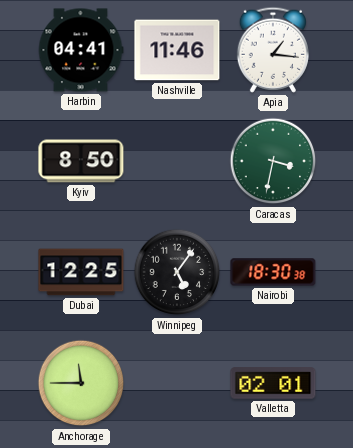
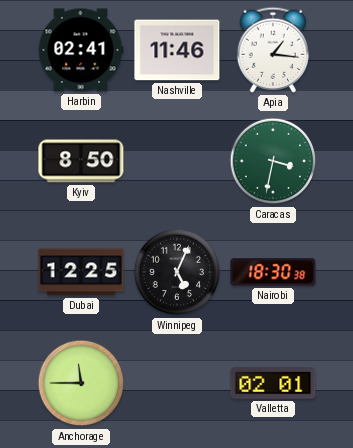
Harbin: 04:41 -> 02:41
Winnipeg: 5:06 -> 5:04
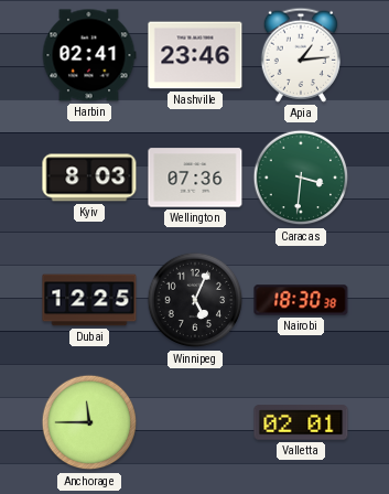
Nashville: 11:46 -> 23:46
Apia: 1:16 -> 1:14
Kyiv: 8:50 -> 8:03
Wellington: none -> 07:36
Caracas: 3:32 -> 3:31
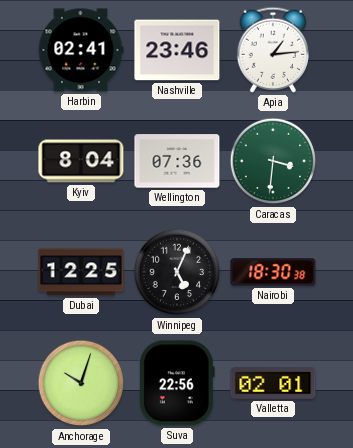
Kyiv: 8:03 -> 8:04
Anchorage: 11:45 -> 10:03
Suva: none -> 22:56
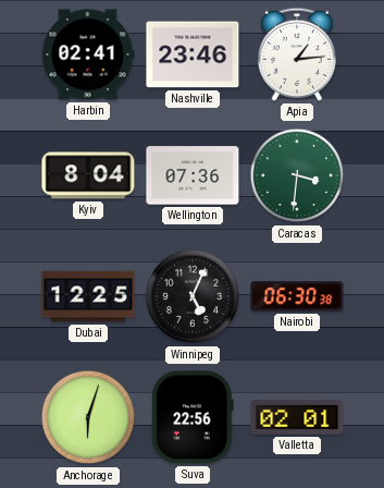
Nairobi: 18:30 -> 06:30
Anchorage: 10:03 -> 6:03
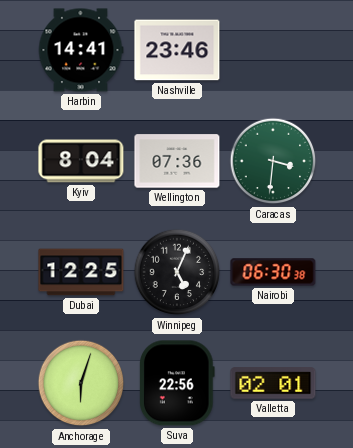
Harbin: 02:41 -> 14:41
Apia: 1:14 -> none
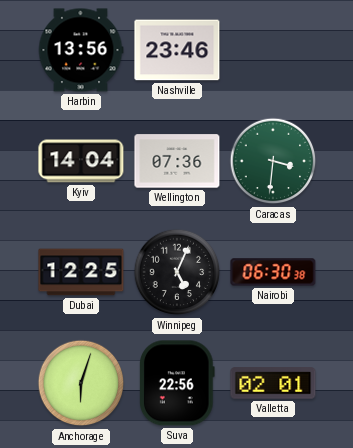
Harbin: 14:41 -> 13:56
Kyiv: 8:04 -> 14:04
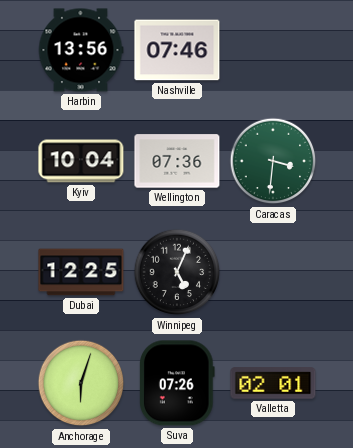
Nashville: 23:46 -> 07:46
Kyiv: 14:04 -> 10:04
Nairobi: 06:30 -> none
Suva: 22:56 -> 07:26
